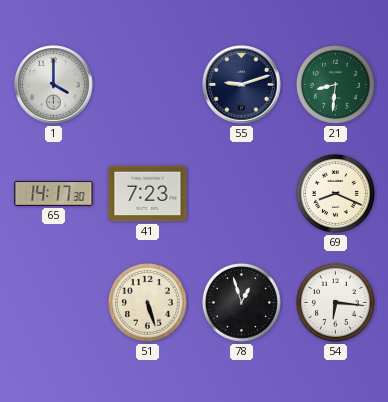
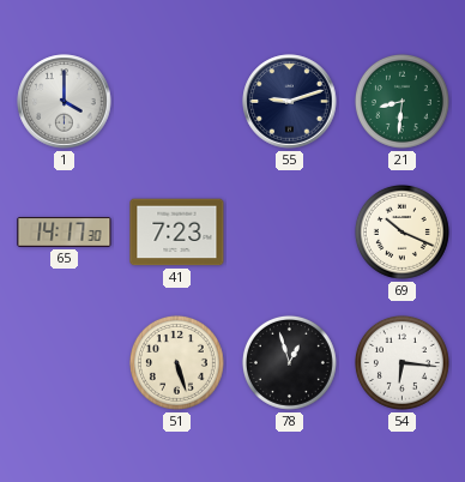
69: 8:19 -> 10:19
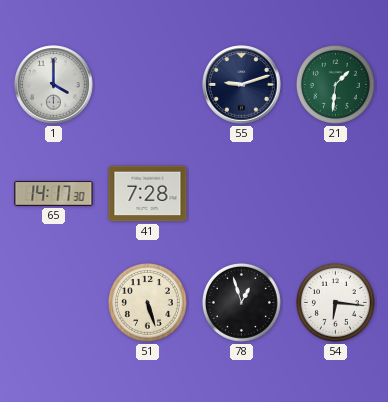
21: 8:31 -> 1:31
41: 7:23 -> 7:28
69: 10:19 -> none
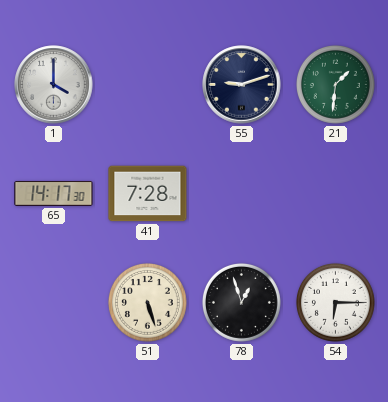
54: 6:16 -> 6:15
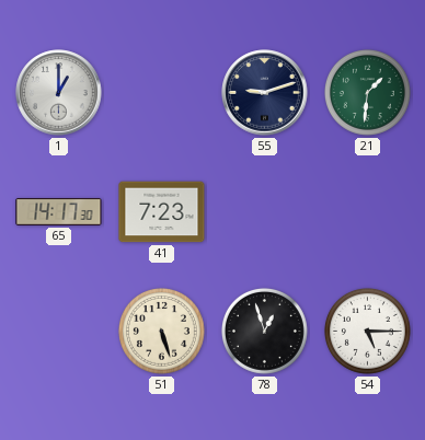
1: 4:00 -> 1:00
41: 7:28 -> 7:23
54: 6:15 -> 5:15
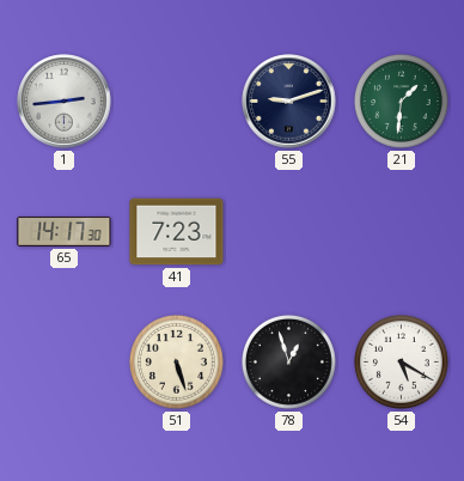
1: 1:00 -> 2:44
54: 5:15 -> 5:20
